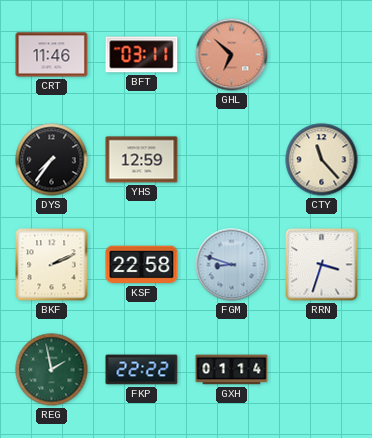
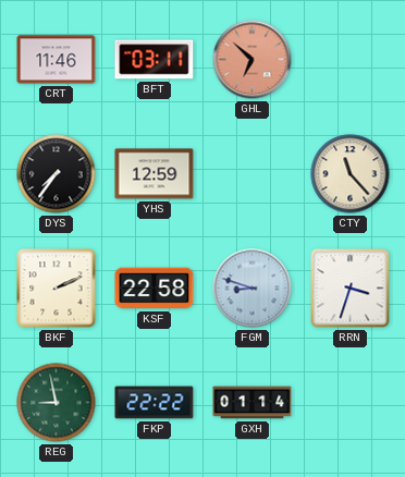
REG: 1:58 -> 8:58
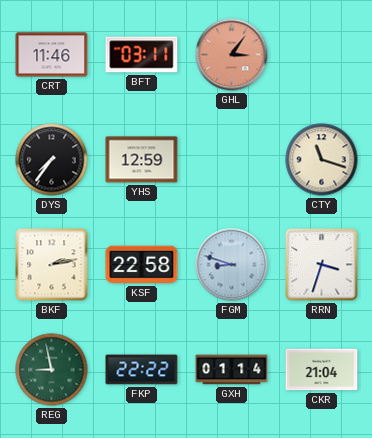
GHL: 6:52 -> 3:06
CTY: 11:23 -> 11:18
BKF: 2:11 -> 2:13
CKR: none -> 21:04
